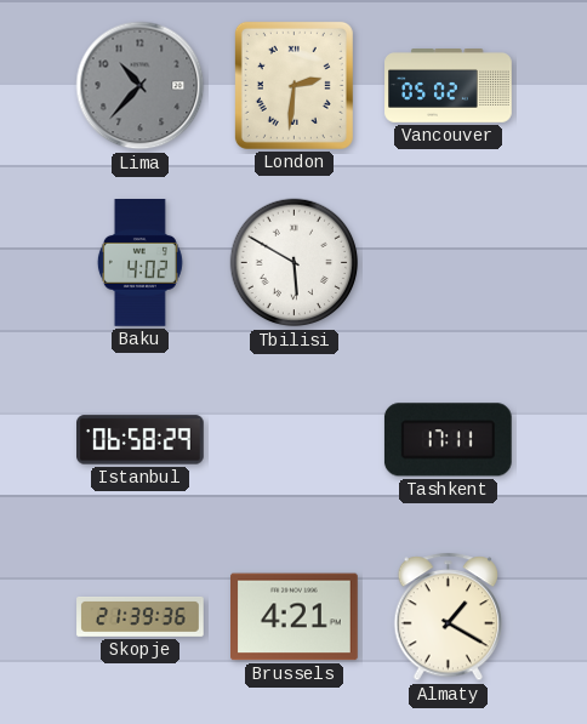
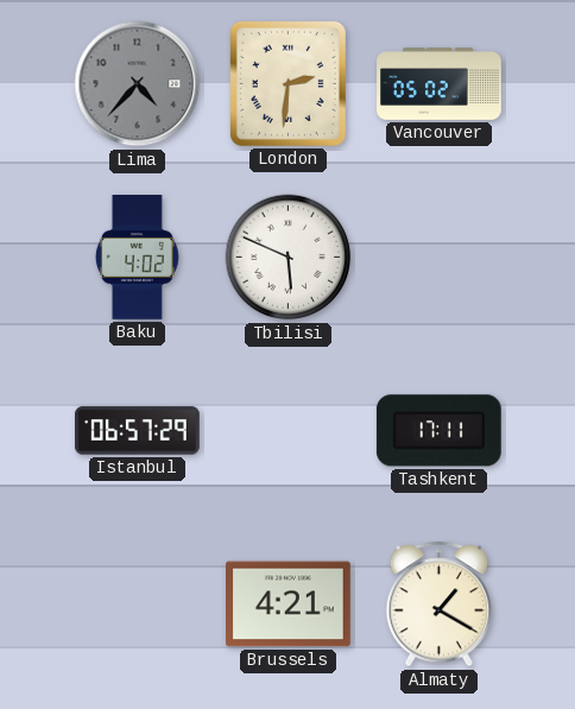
Lima: 10:37 -> 4:37
Tbilisi: 5:50 -> 5:49
Istanbul: 06:58 -> 06:57
Skopje: 21:39 -> none
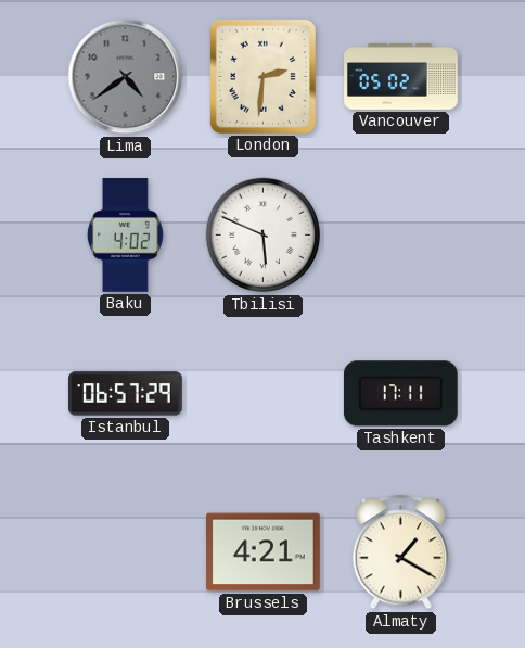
Lima: 4:37 -> 4:39
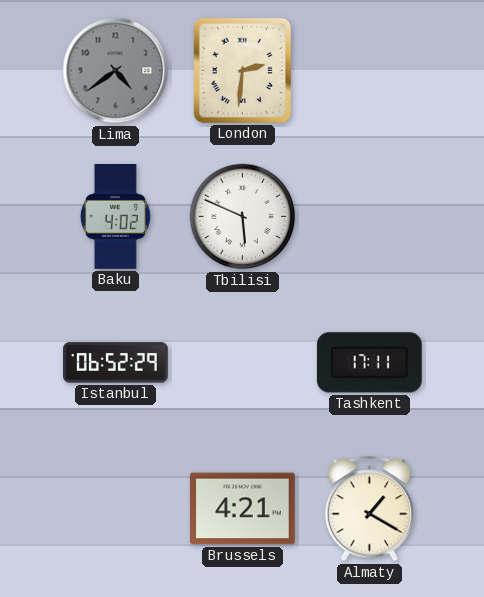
Vancouver: 05:02 -> none
Istanbul: 06:57 -> 06:52
